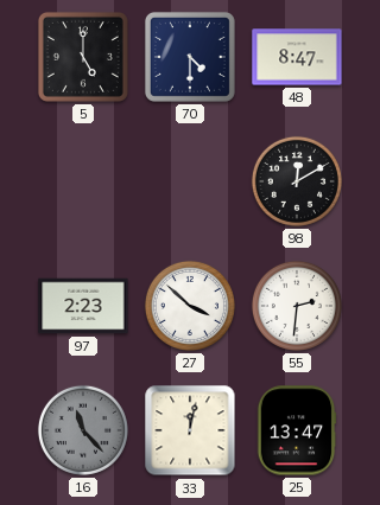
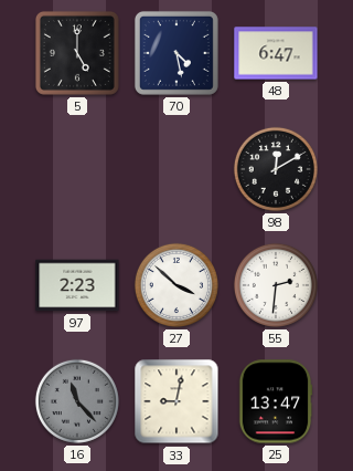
70: 4:30 -> 4:28
48: 8:47 -> 6:47
33: 12:02 -> 9:02
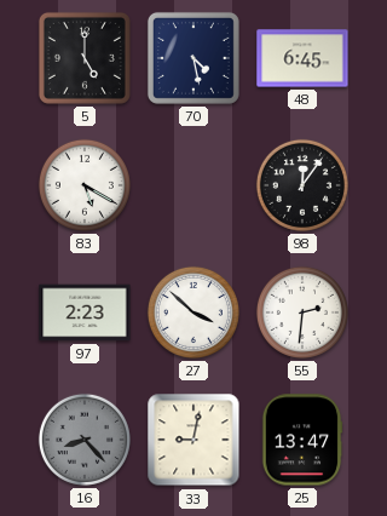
48: 6:47 -> 6:45
83: none -> 5:20
98: 12:10 -> 12:06
16: 11:23 -> 8:23
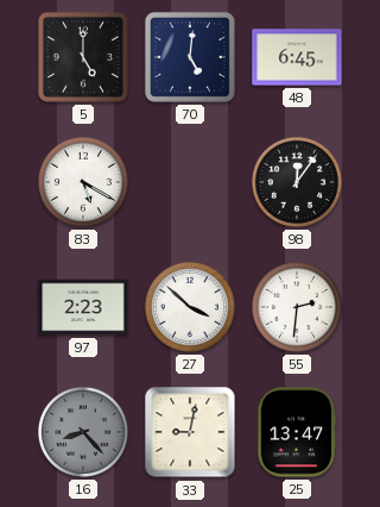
70: 4:28 -> 5:01
